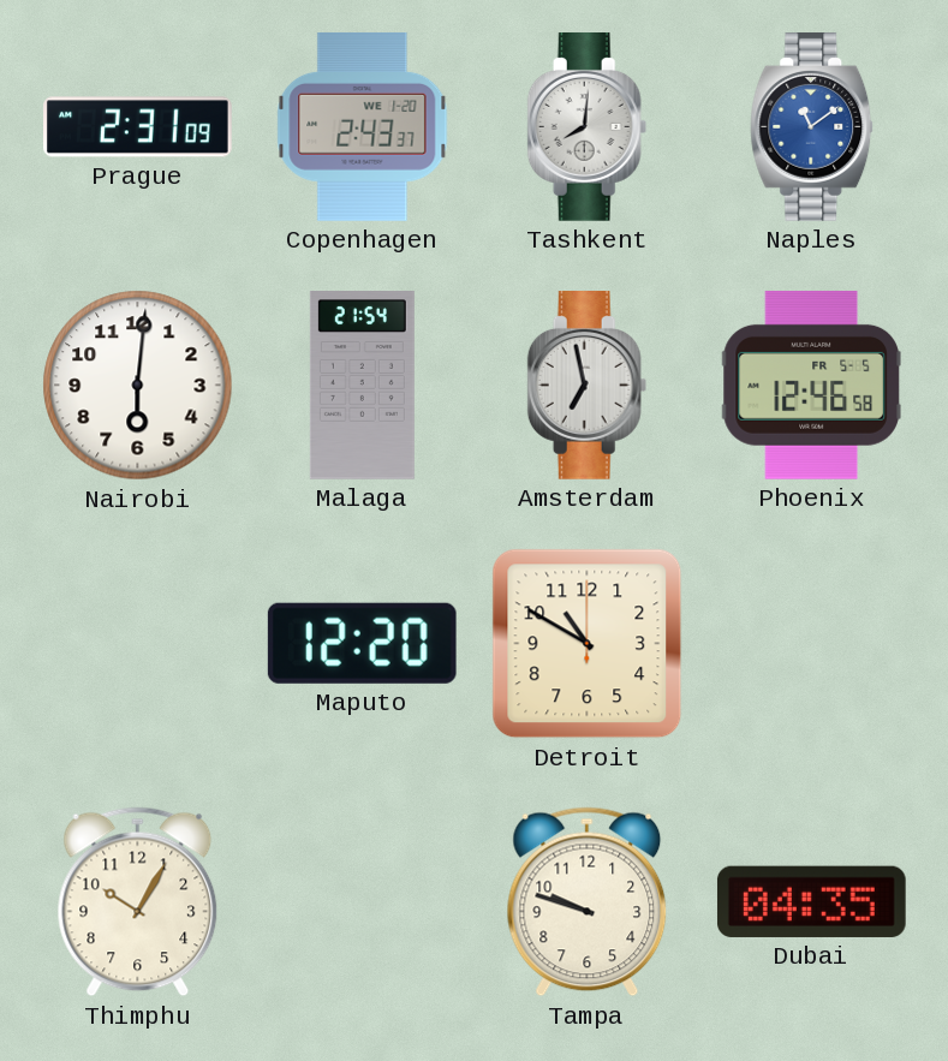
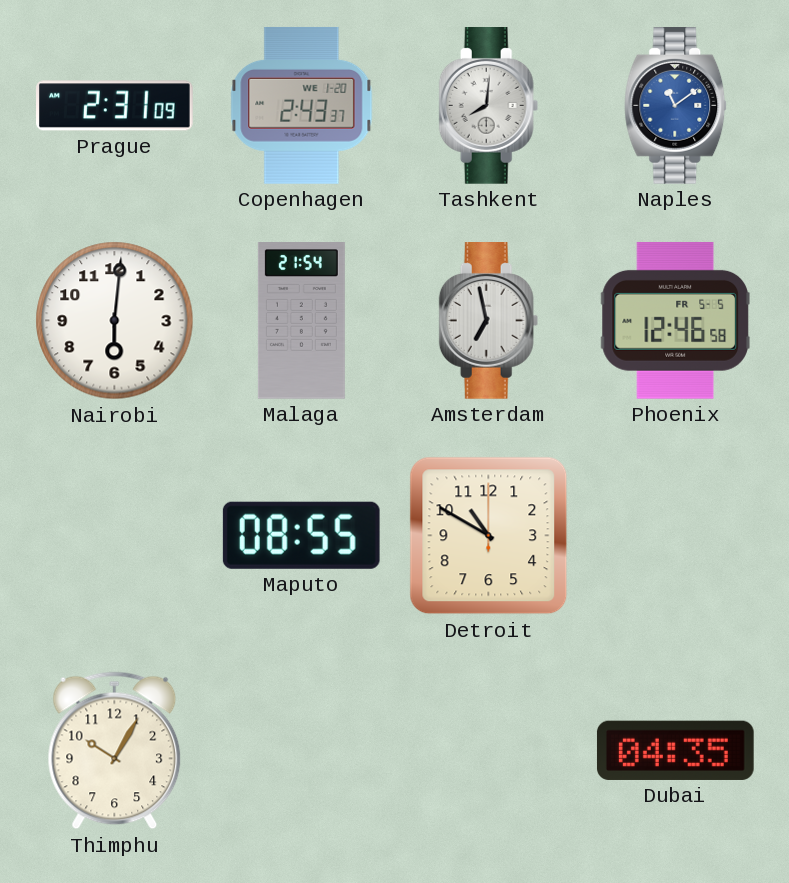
Maputo: 12:20 -> 08:55
Tampa: 9:48 -> none
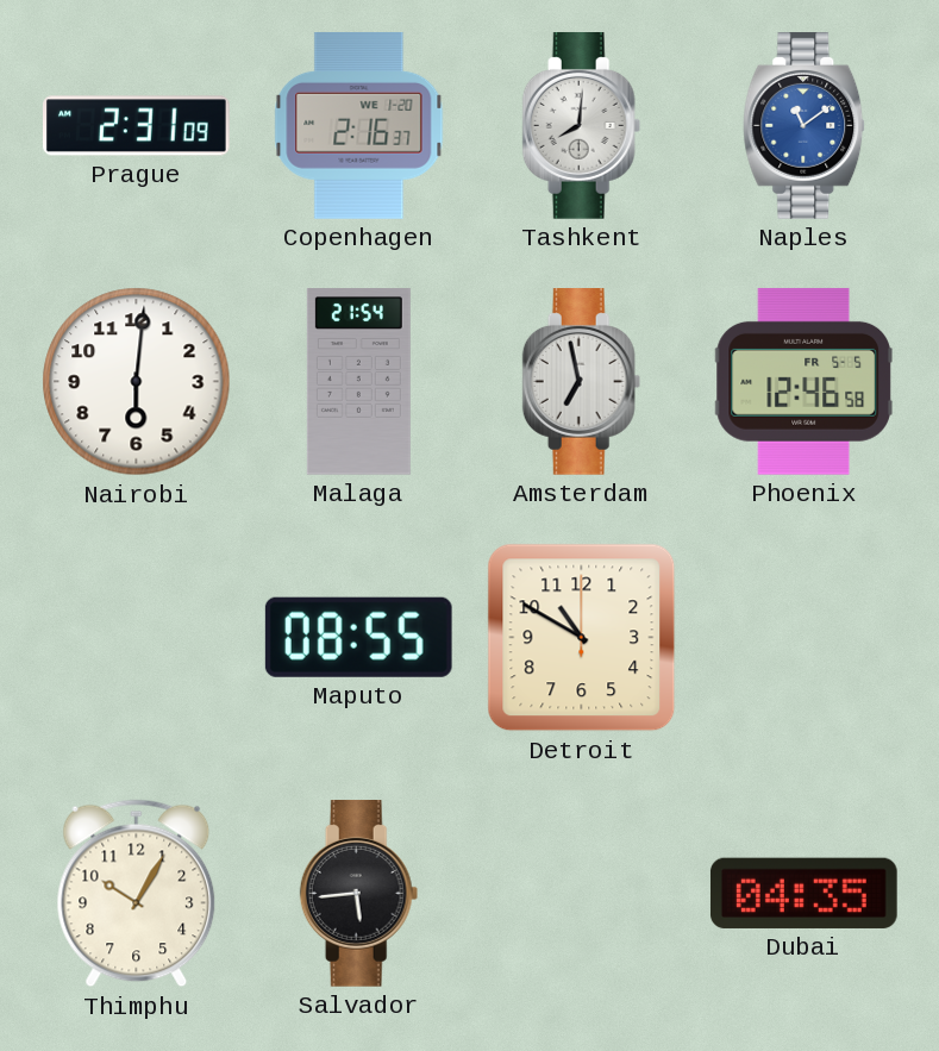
Copenhagen: 2:43 -> 2:16
Salvador: none -> 5:44
